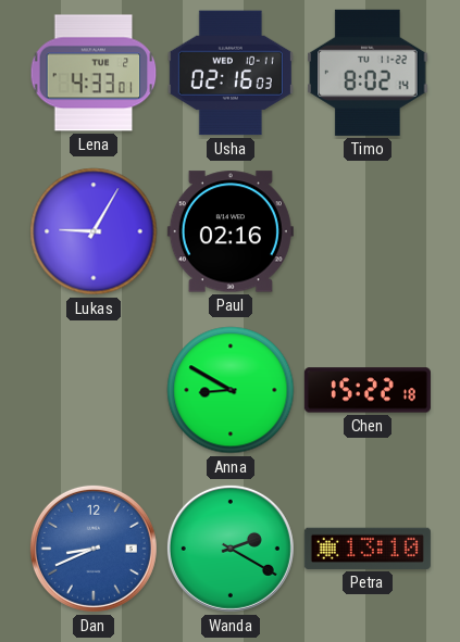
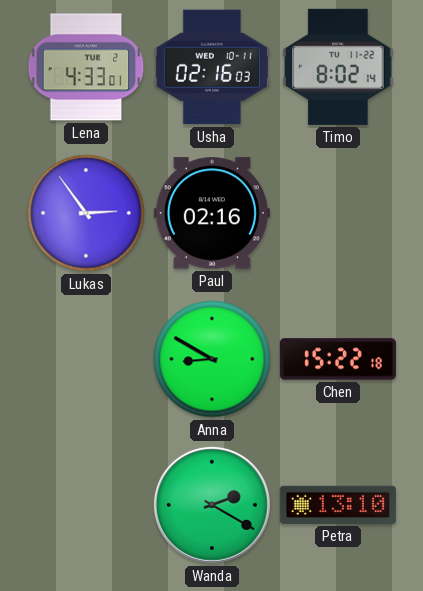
Lukas: 9:05 -> 2:54
Dan: 8:41 -> none
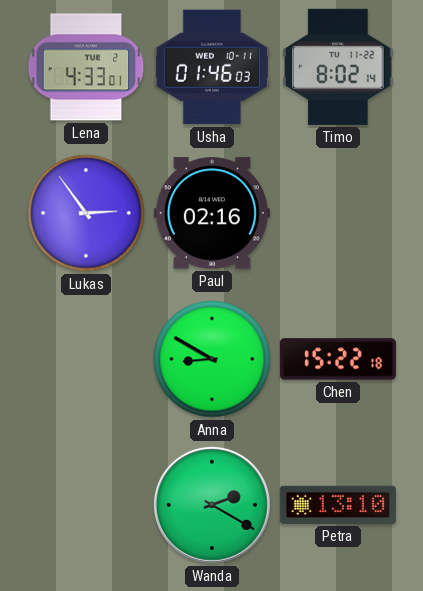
Usha: 02:16 -> 01:46
